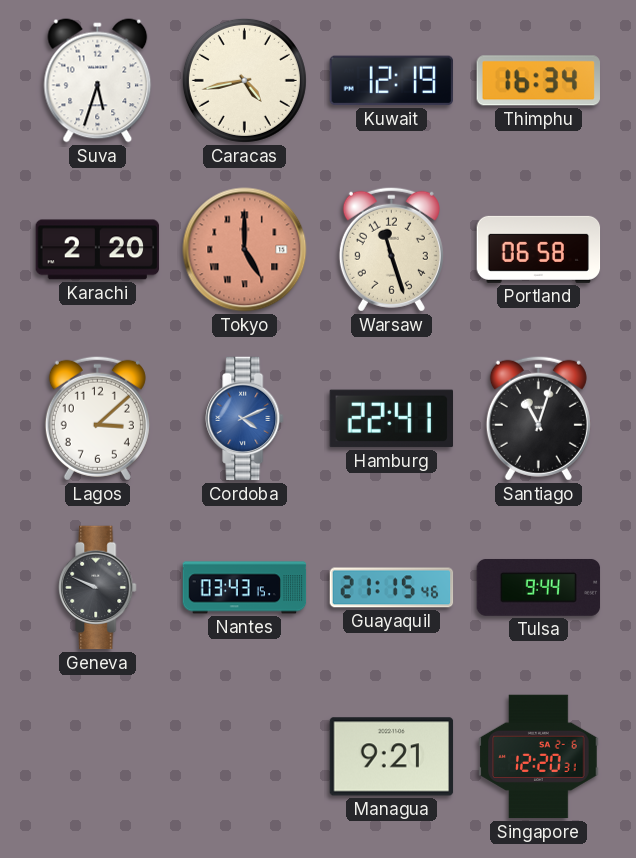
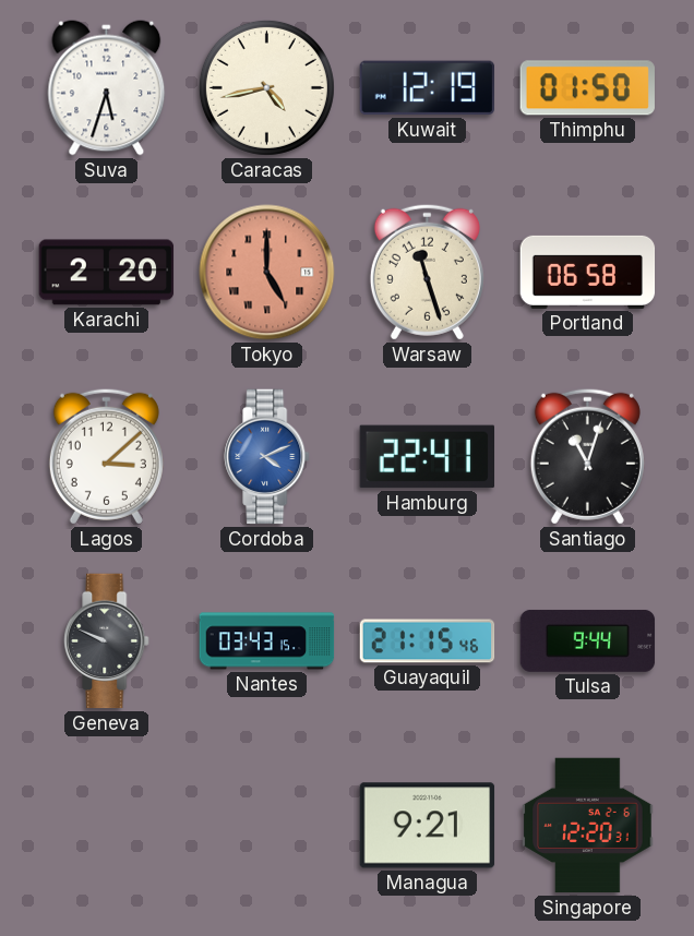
Thimphu: 16:34 -> 01:50
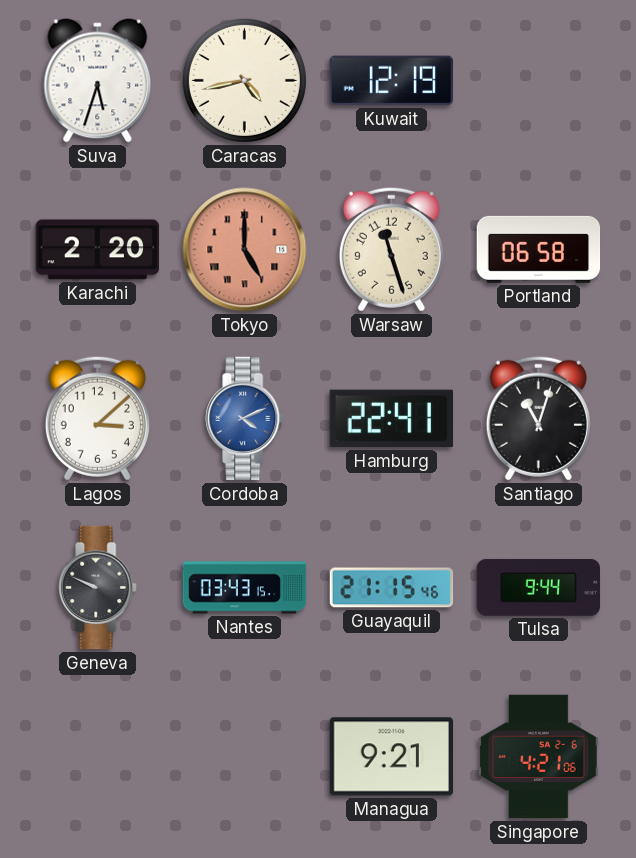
Thimphu: 01:50 -> none
Singapore: 12:20 -> 4:21
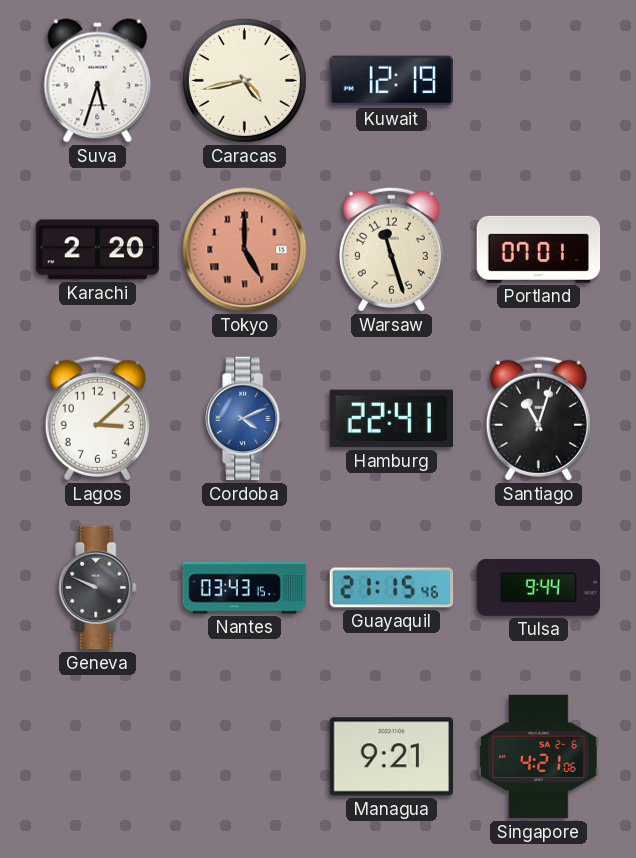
Portland: 06:58 -> 07:01
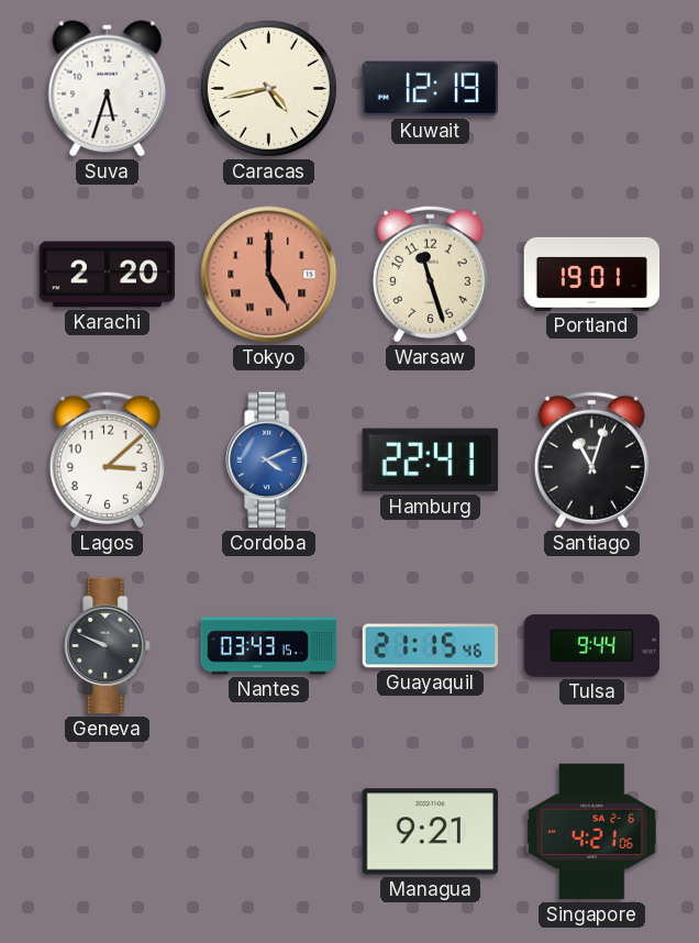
Portland: 07:01 -> 19:01
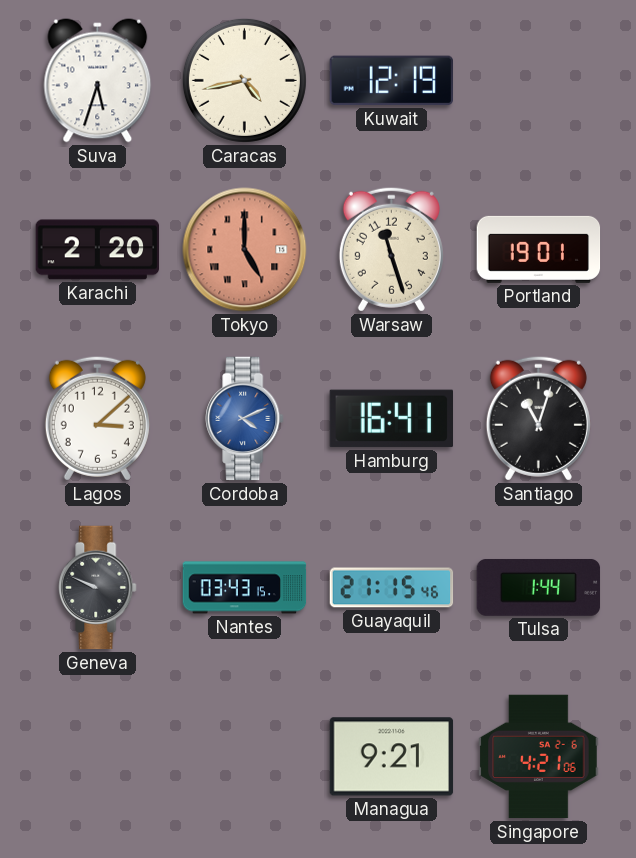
Hamburg: 22:41 -> 16:41
Tulsa: 9:44 -> 1:44
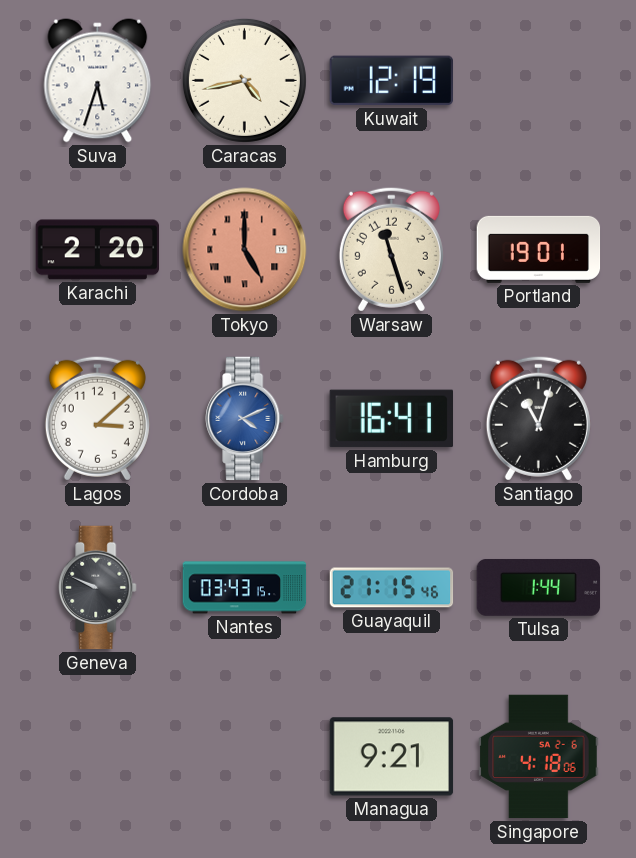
Singapore: 4:21 -> 4:18
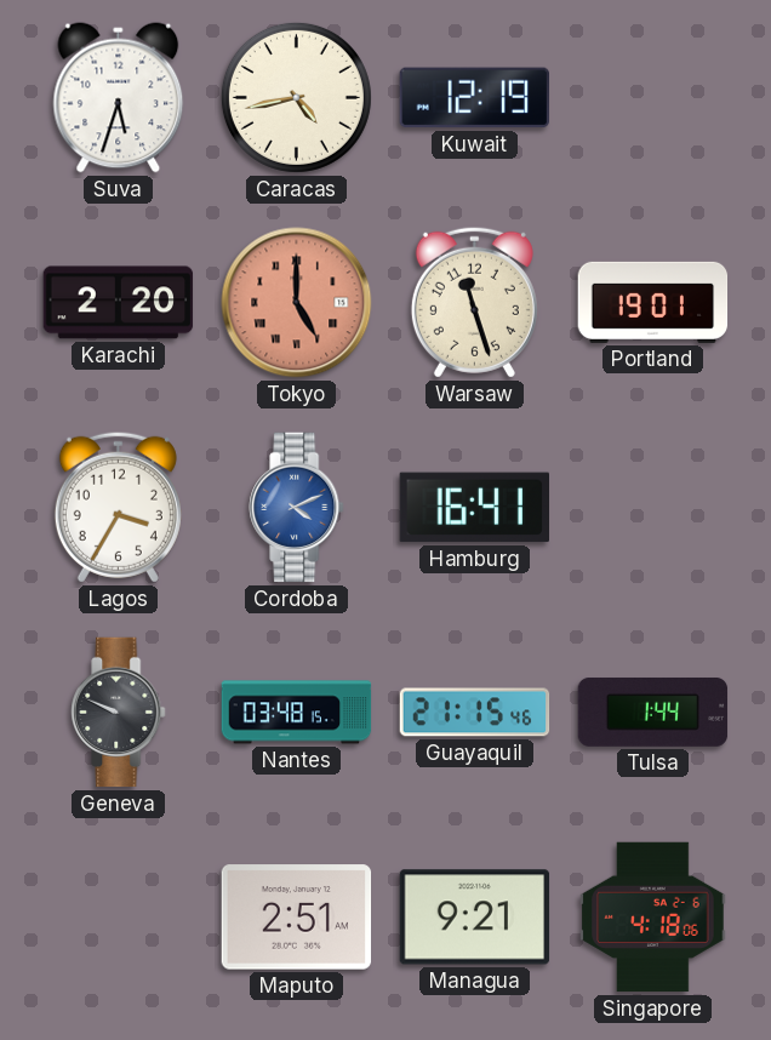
Lagos: 3:08 -> 3:35
Santiago: 11:03 -> none
Nantes: 03:43 -> 03:48
Maputo: none -> 2:51
